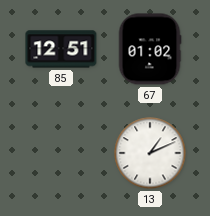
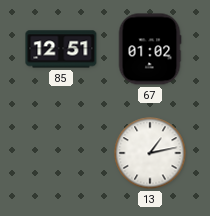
13: 1:11 -> 1:13
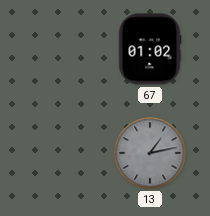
85: 12:51 -> none
13 dial: white -> grey
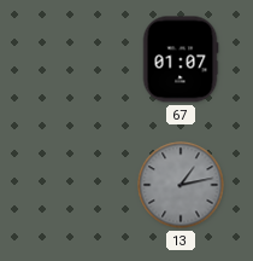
67: 01:02 -> 01:07
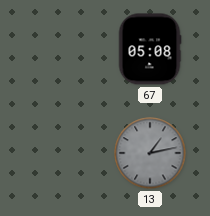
67: 01:07 -> 05:08
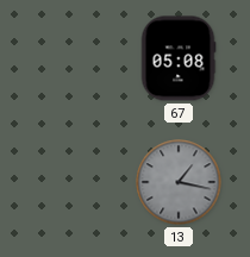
13: 1:13 -> 1:17
